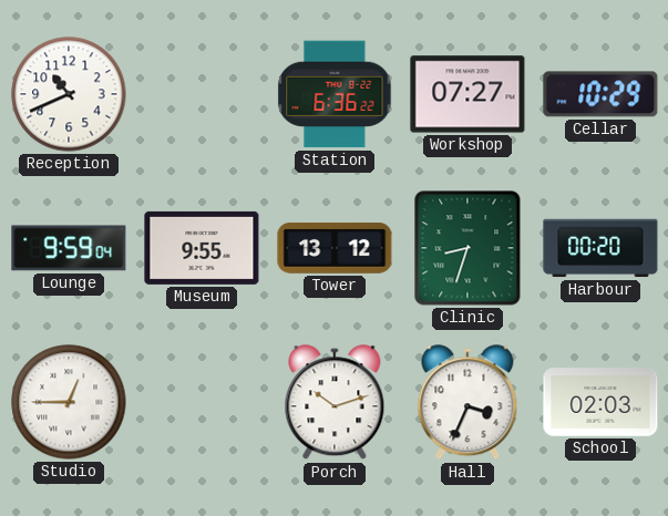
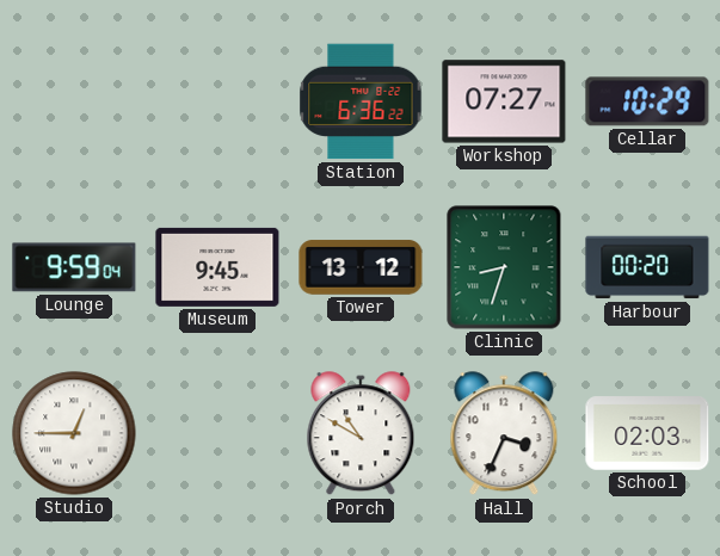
Reception: 10:41 -> none
Museum: 9:55 -> 9:45
Porch: 10:12 -> 10:50
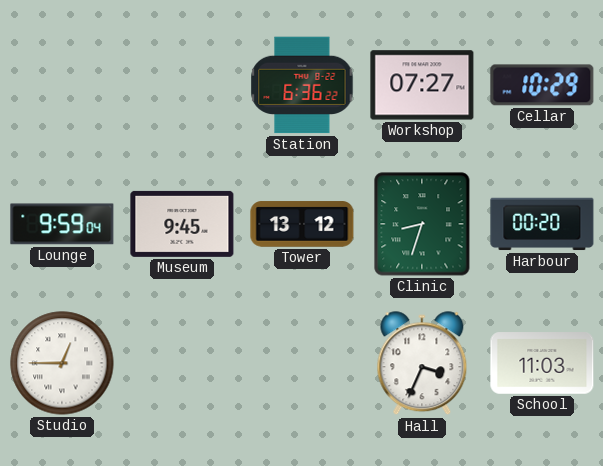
Porch: 10:50 -> none
School: 02:03 -> 11:03
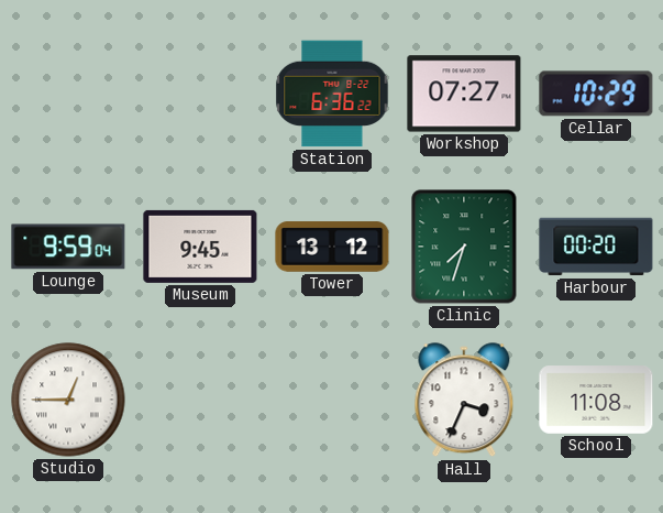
Clinic: 8:33 -> 7:33
School: 11:03 -> 11:08
